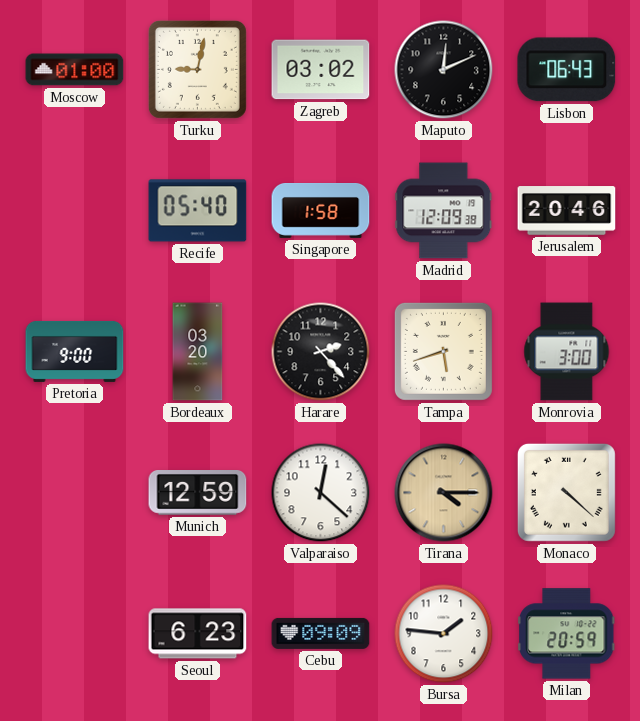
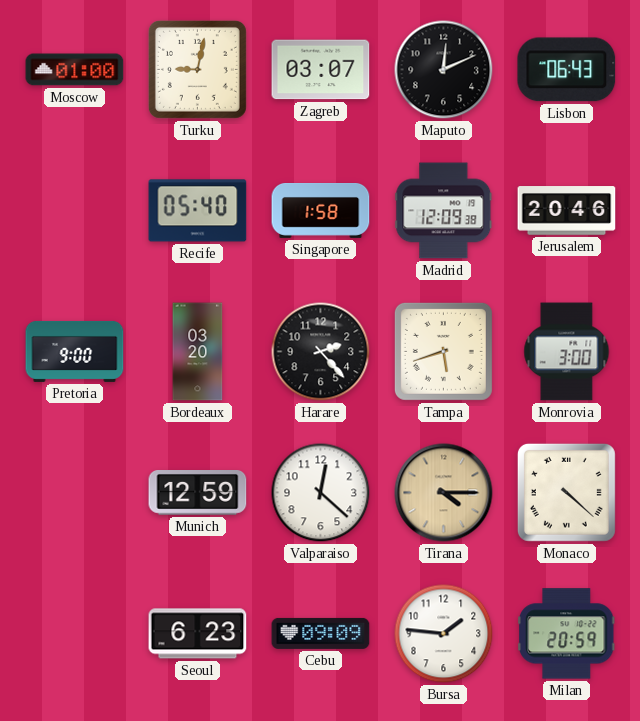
Zagreb: 03:02 -> 03:07
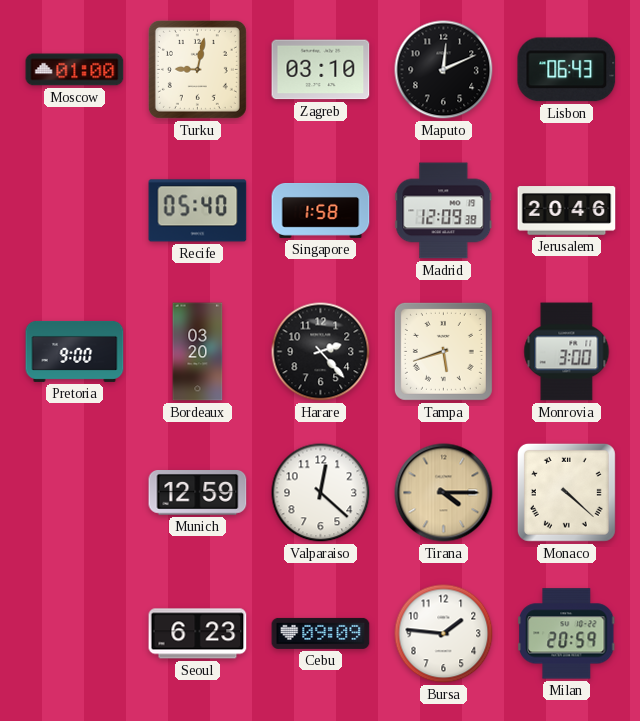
Zagreb: 03:07 -> 03:10
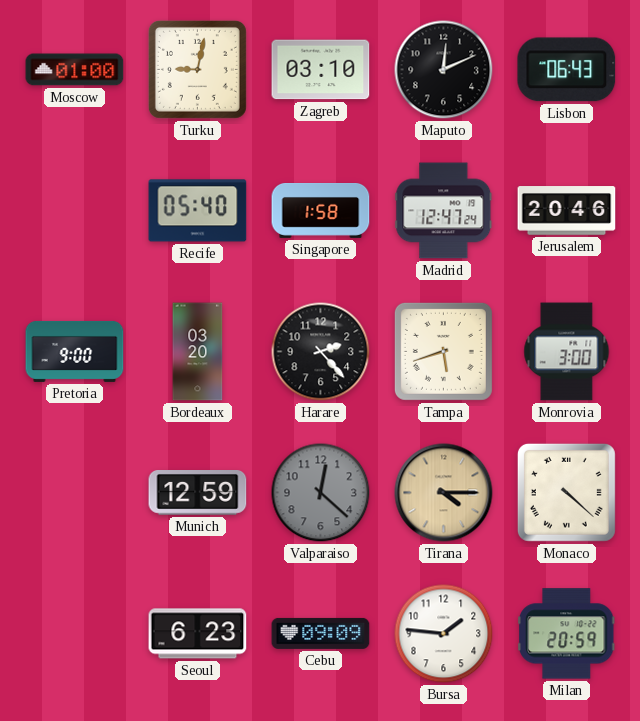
Madrid: 12:09 -> 12:47
Valparaiso dial: white -> grey
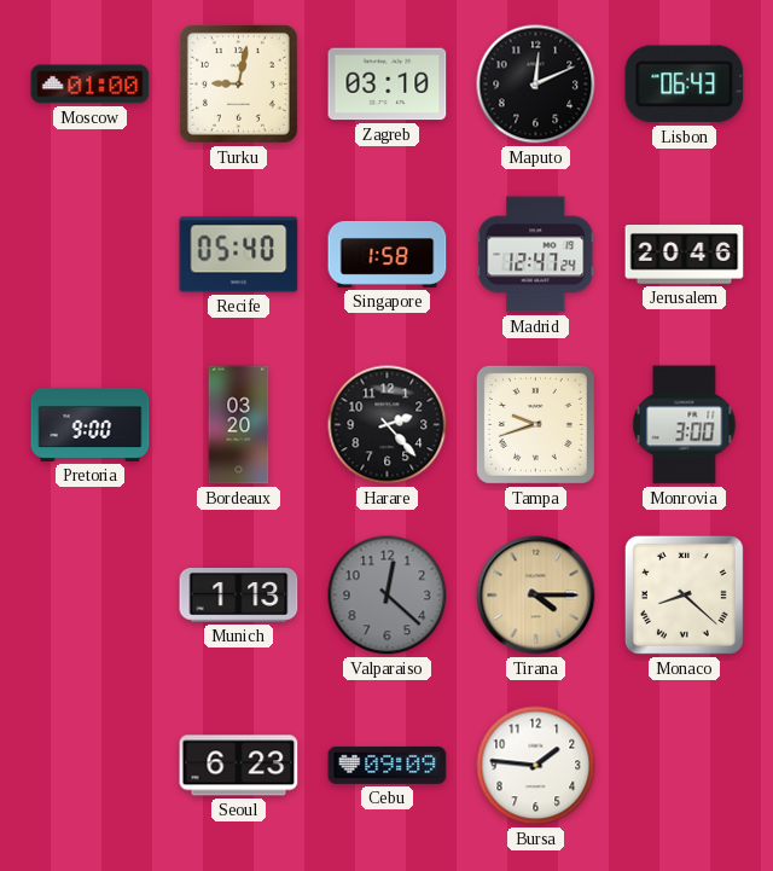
Tampa: 5:42 -> 9:42
Munich: 12:59 -> 1:13
Monaco: 4:22 -> 8:22
Milan: 20:59 -> none
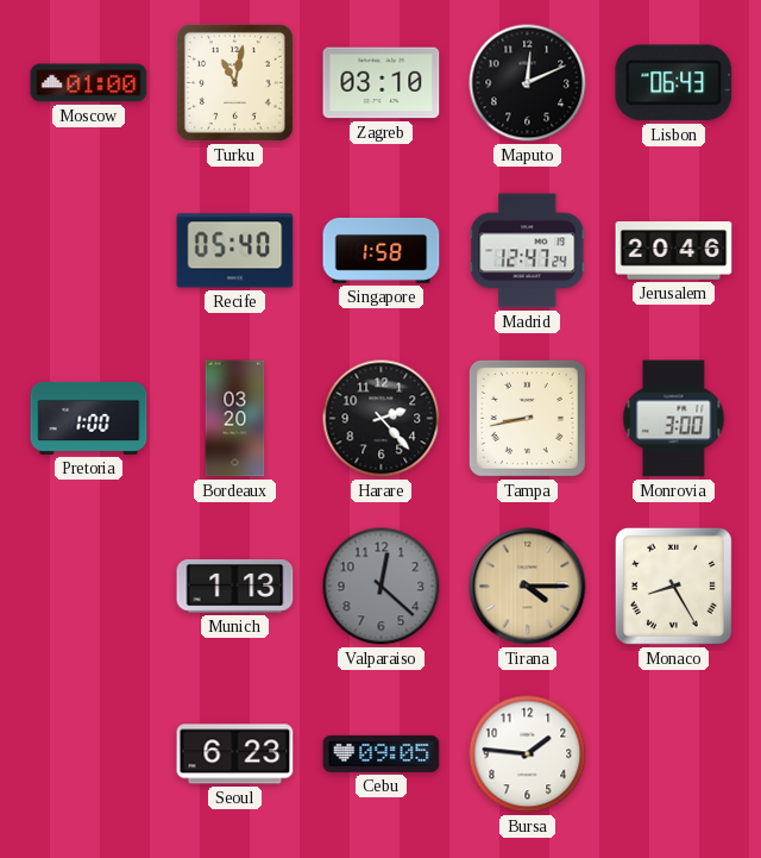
Turku: 9:02 -> 11:02
Pretoria: 9:00 -> 1:00
Tampa: 9:42 -> 8:43
Monaco: 8:22 -> 8:25
Cebu: 09:09 -> 09:05
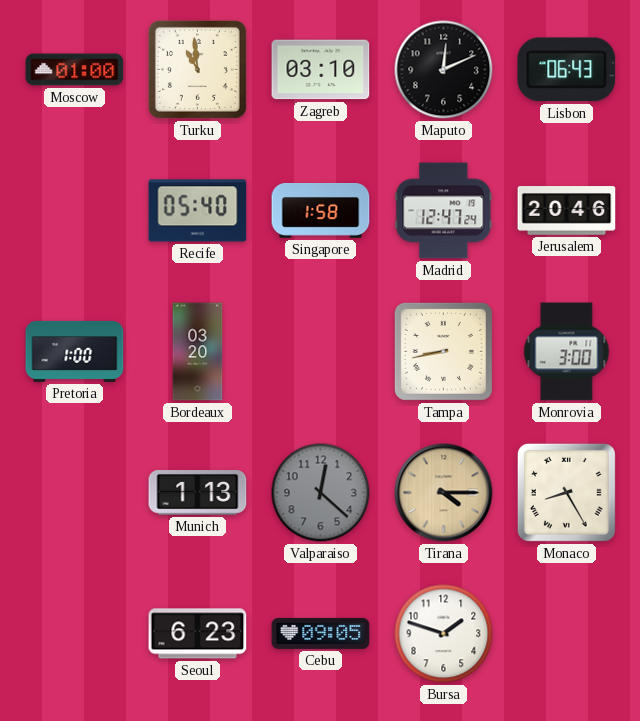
Turku: 11:02 -> 10:59
Harare: 2:23 -> none
Bursa: 1:46 -> 1:48
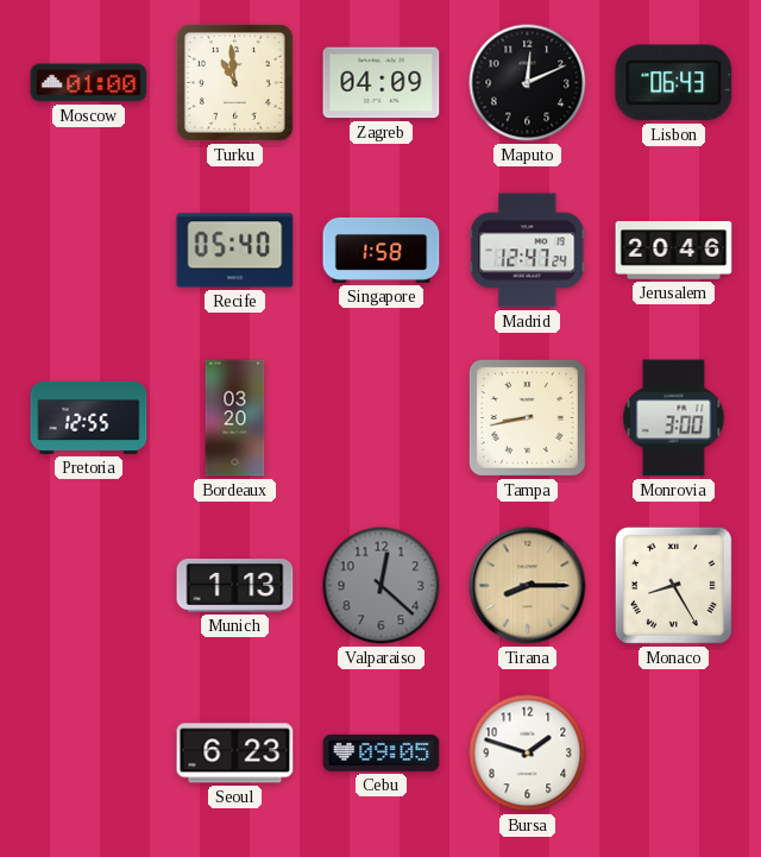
Zagreb: 03:10 -> 04:09
Pretoria: 1:00 -> 12:55
Tirana: 4:15 -> 8:15
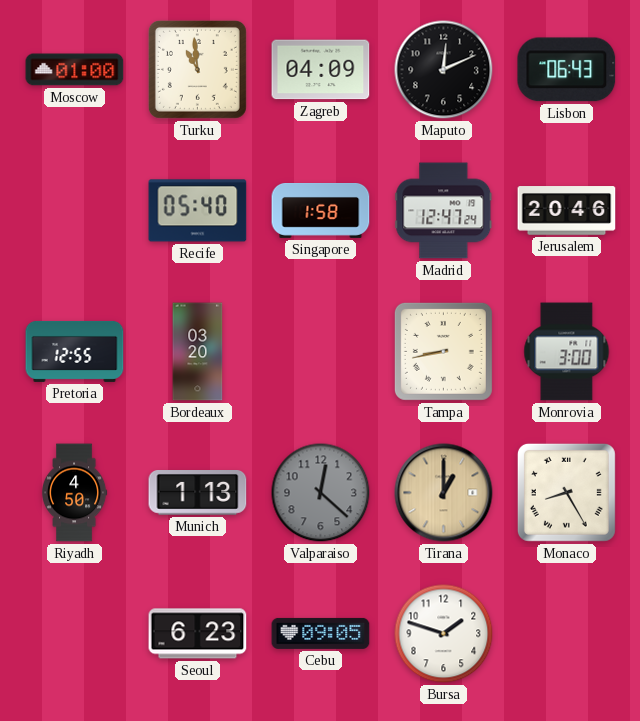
Riyadh: none -> 4:50
Tirana: 8:15 -> 1:00
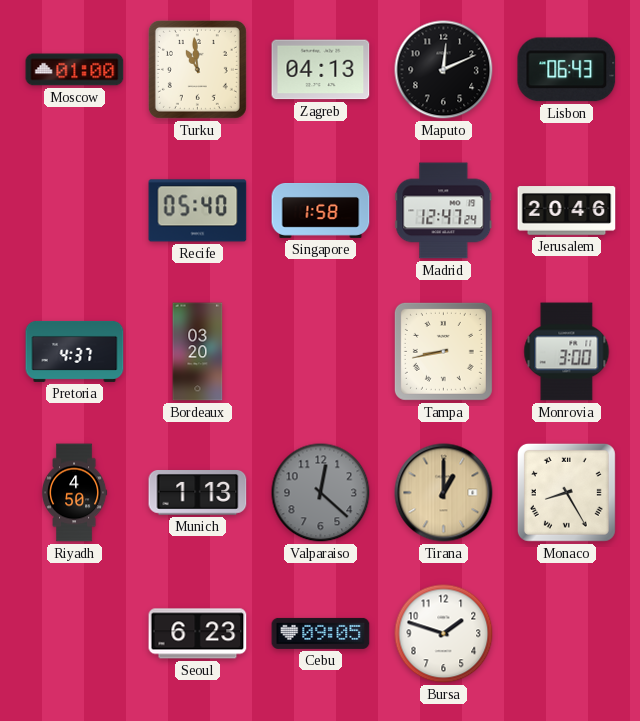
Zagreb: 04:09 -> 04:13
Pretoria: 12:55 -> 4:37
